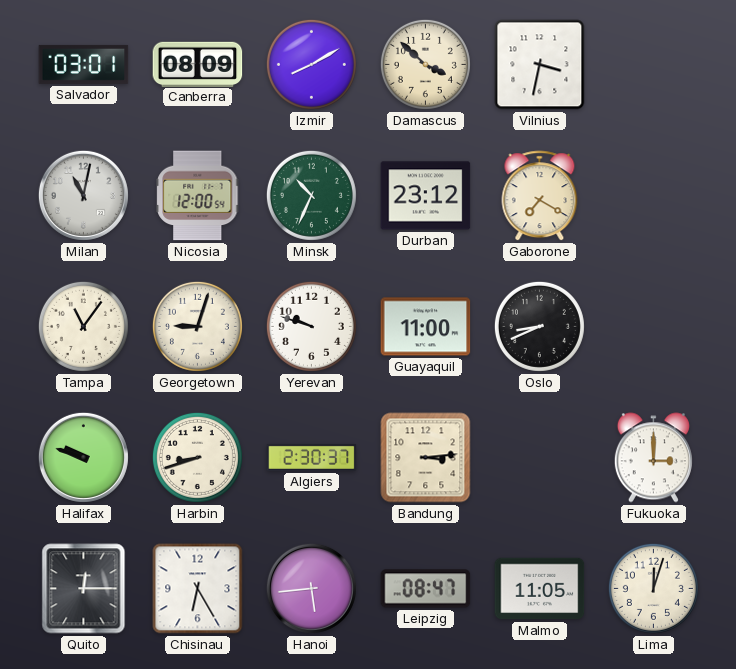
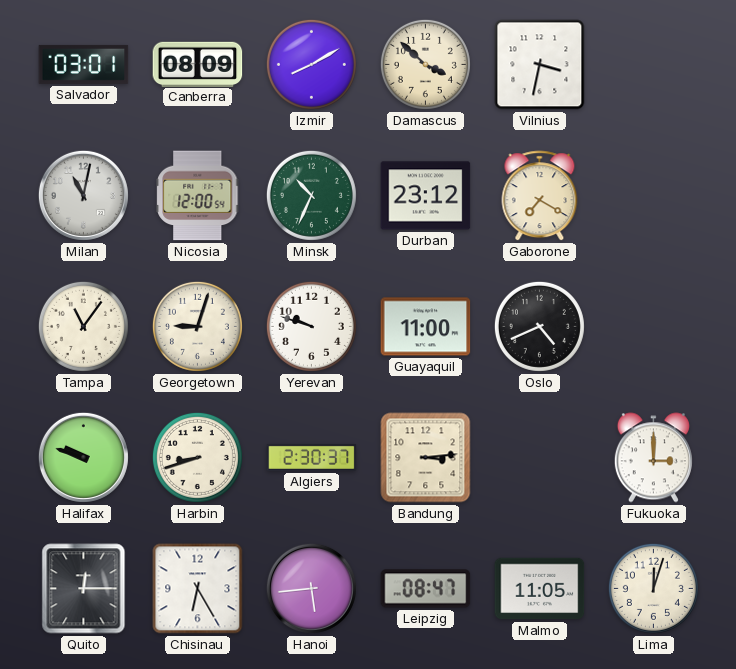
Oslo: 8:41 -> 4:41
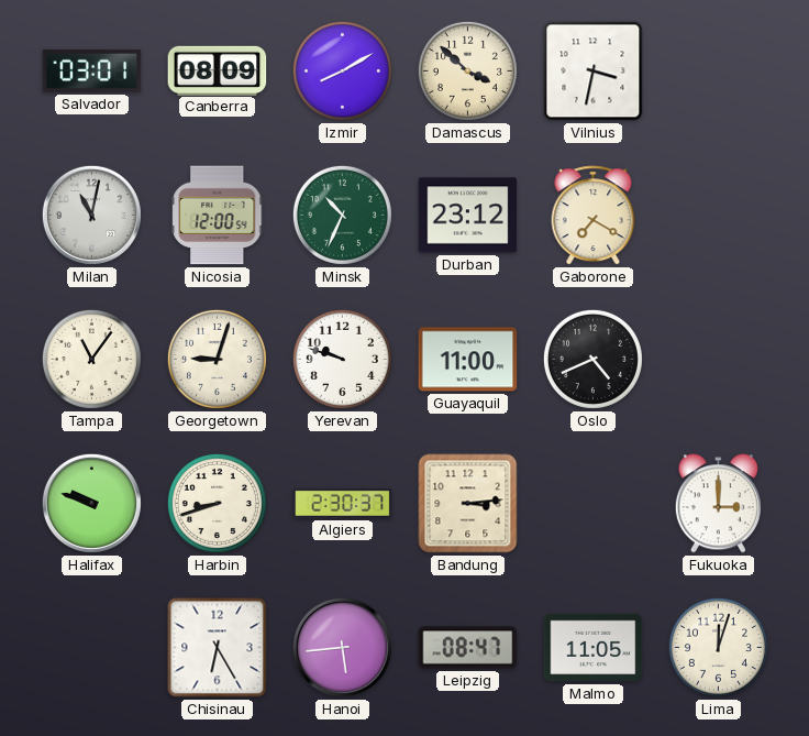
Quito: 12:15 -> none
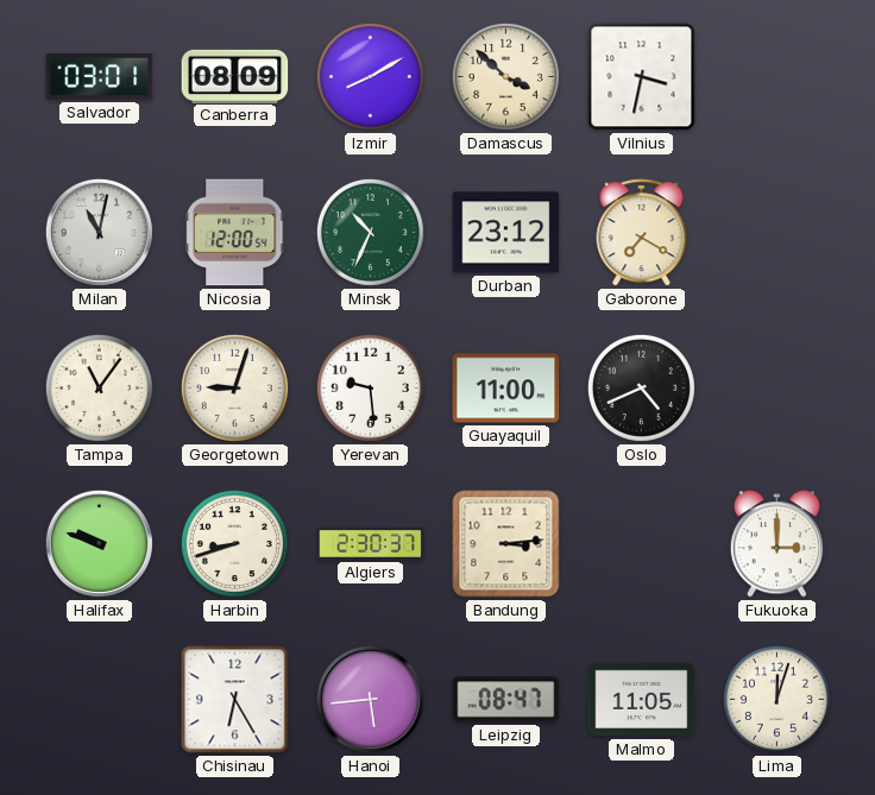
Yerevan: 9:48 -> 9:29
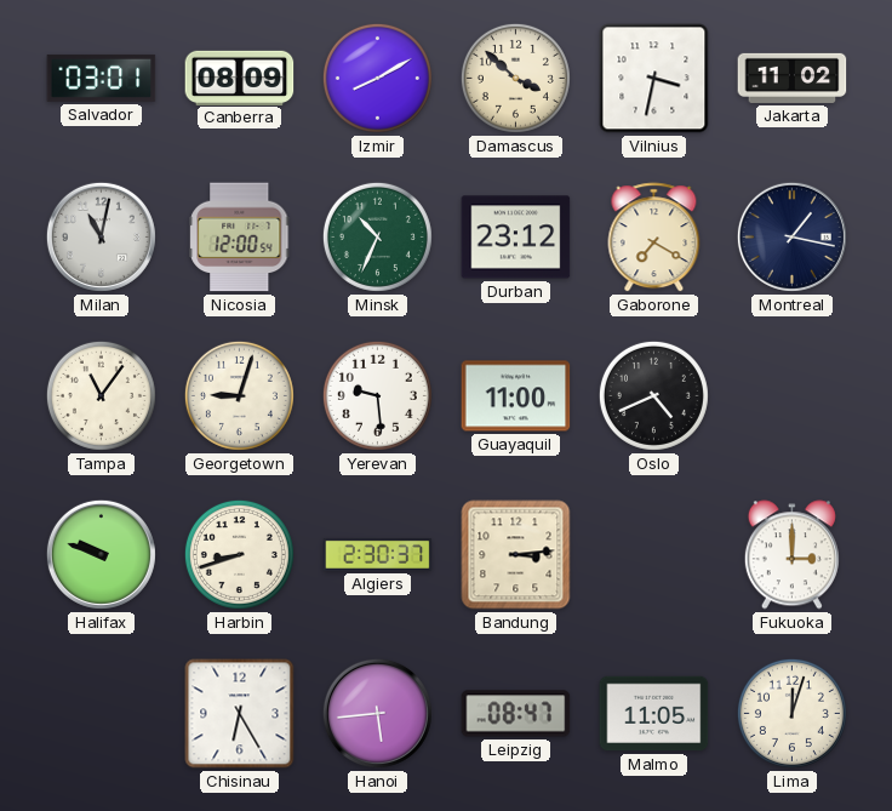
Jakarta: none -> 11:02
Montreal: none -> 1:17
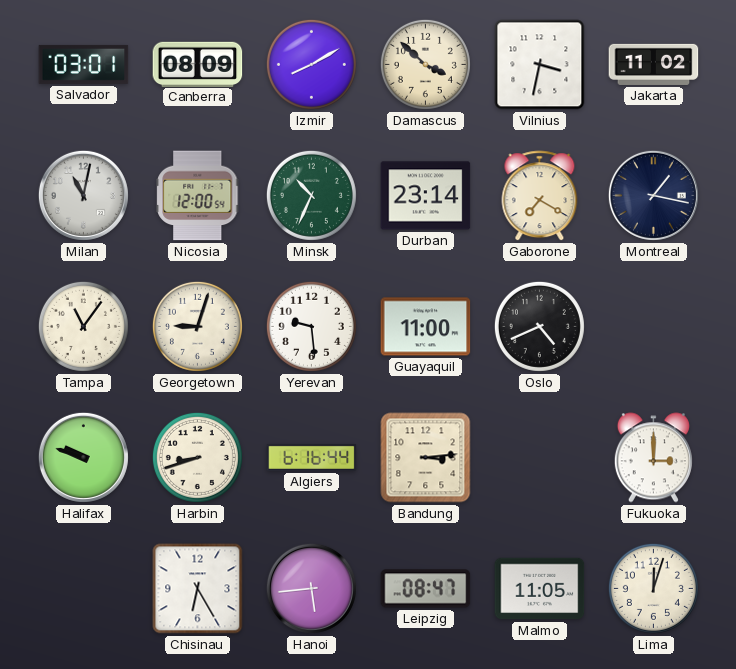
Durban: 23:12 -> 23:14
Algiers: 2:30 -> 6:16
